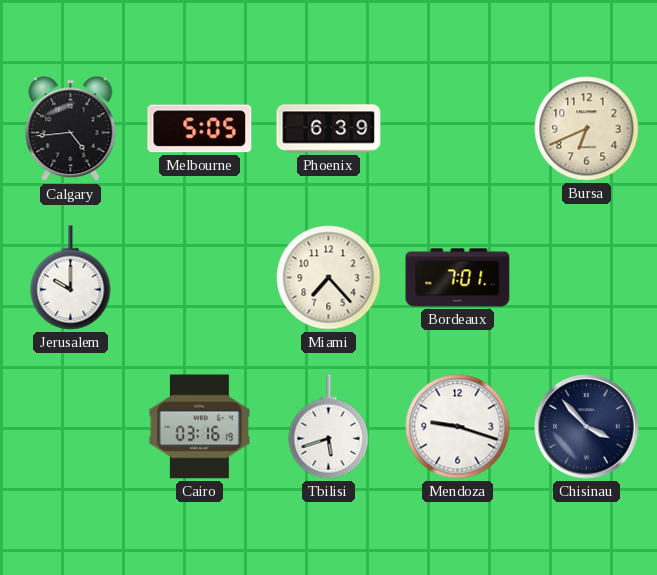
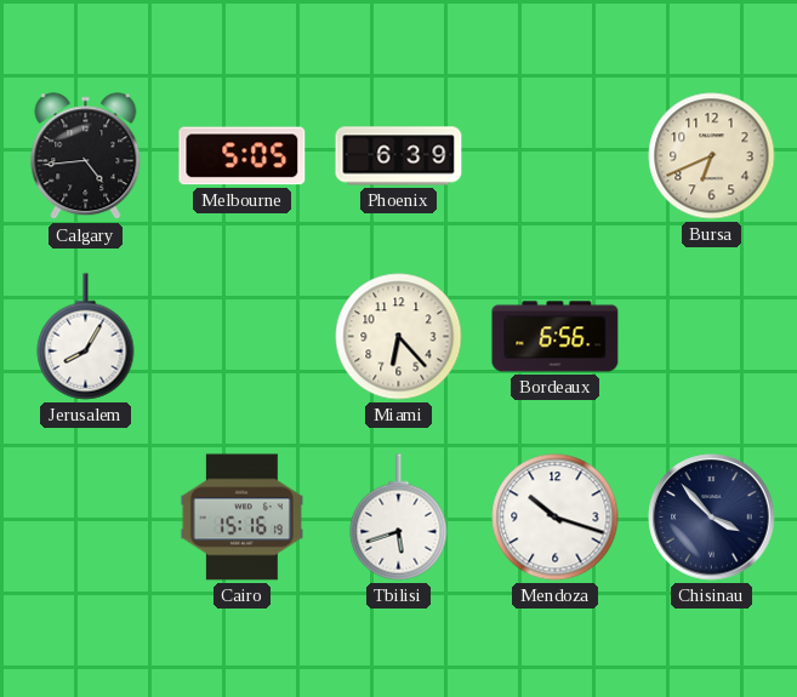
Jerusalem: 10:00 -> 8:05
Miami: 7:23 -> 6:23
Bordeaux: 7:01 -> 6:56
Cairo: 03:16 -> 15:16
Mendoza: 9:18 -> 10:18
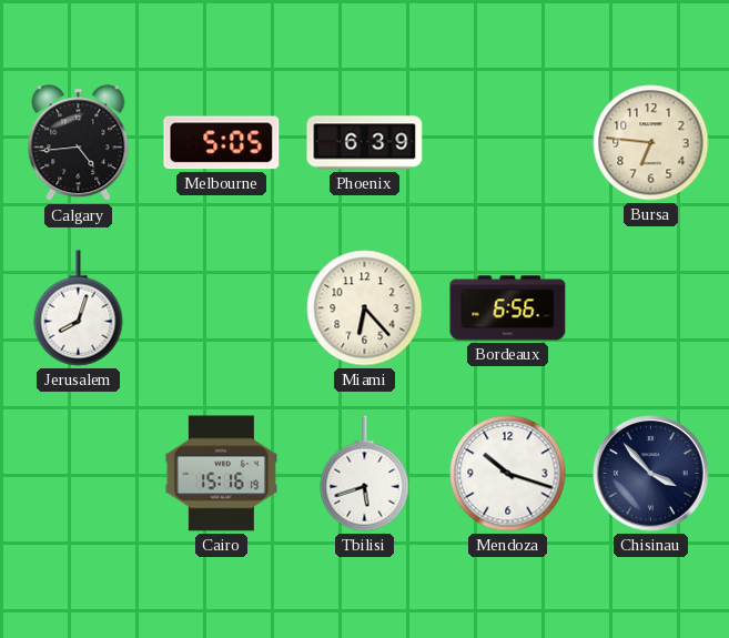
Bursa: 6:41 -> 6:46
Jerusalem: 8:05 -> 8:03
